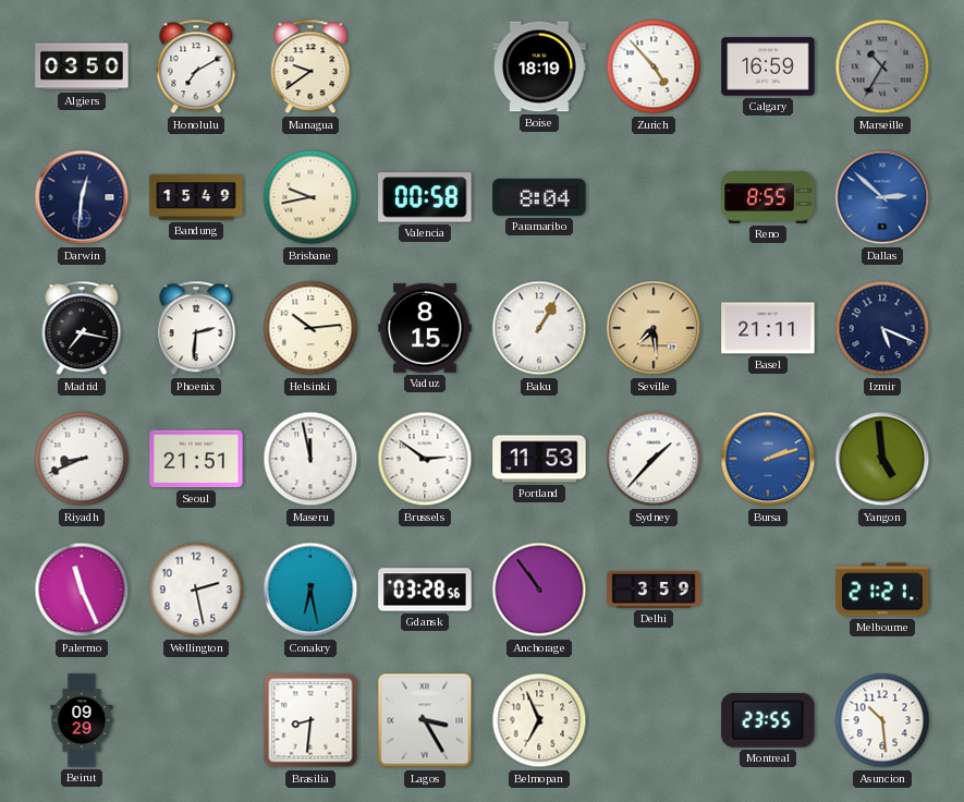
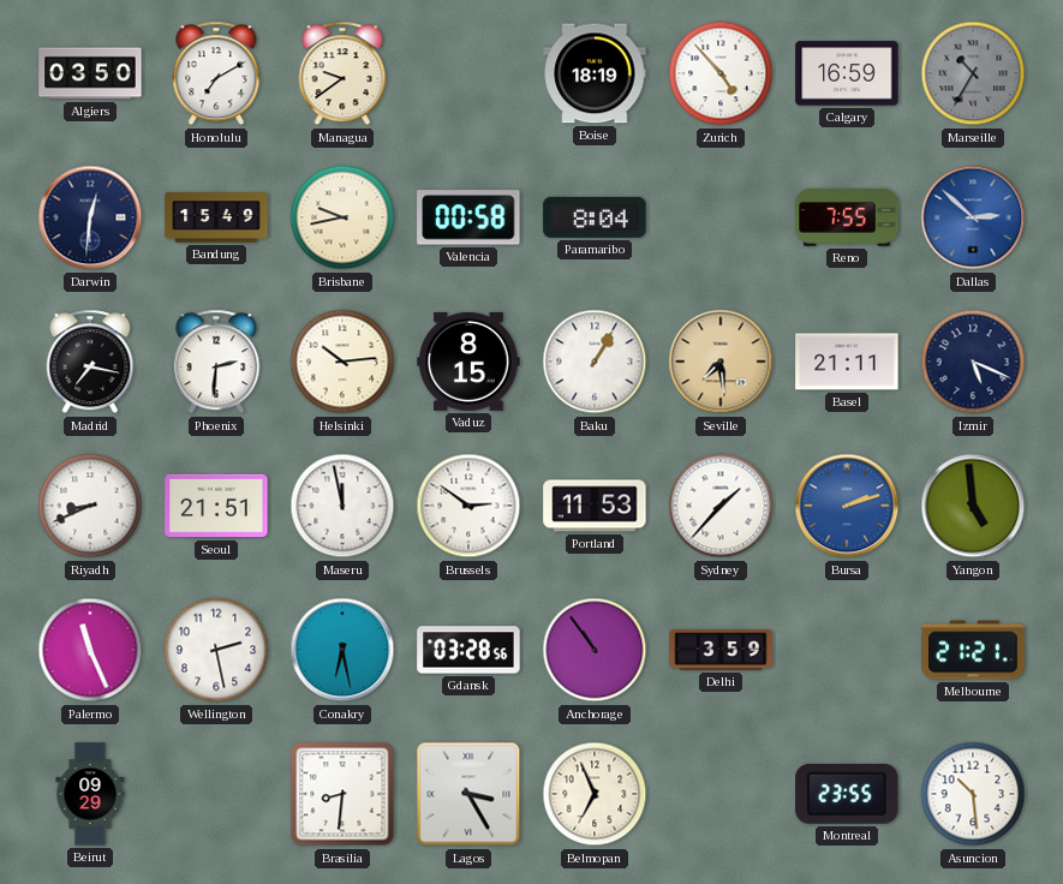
Reno: 8:55 -> 7:55
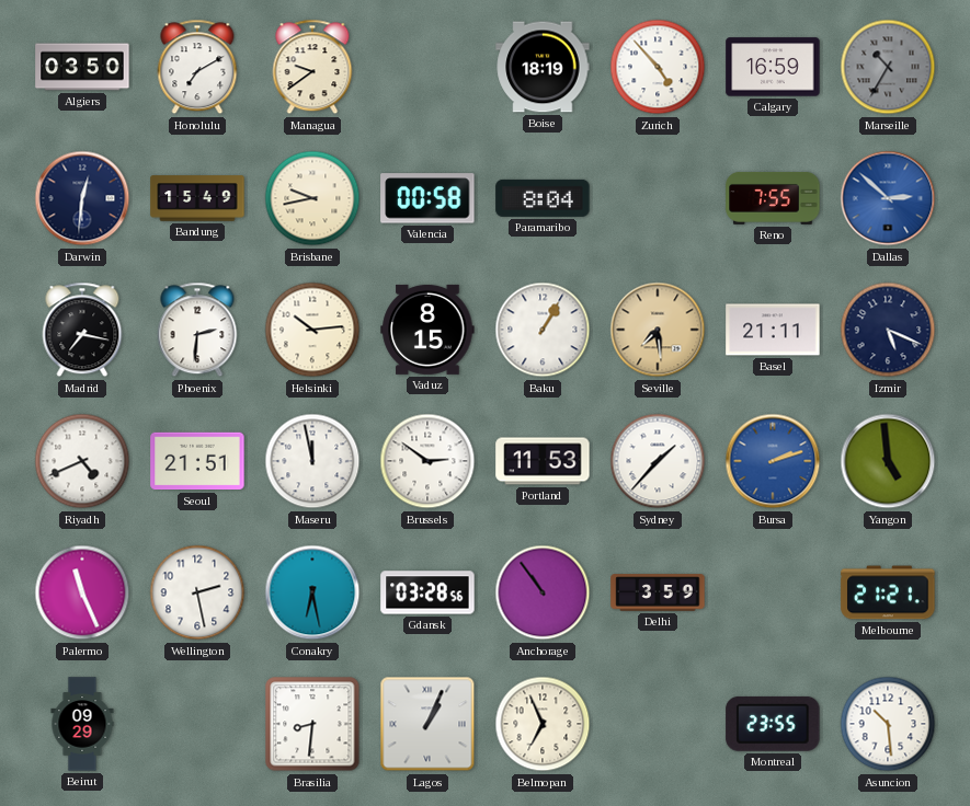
Riyadh: 8:41 -> 4:41
Lagos: 3:25 -> 1:04
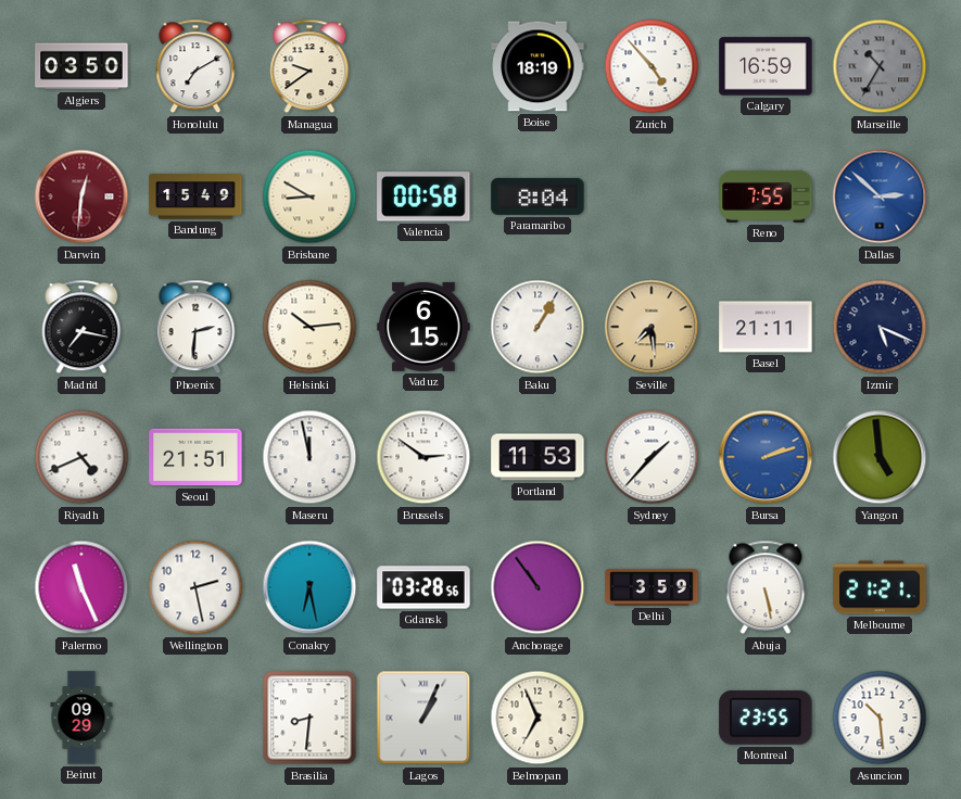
Darwin dial: navy -> burgundy
Brisbane: 9:43 -> 8:50
Vaduz: 8:15 -> 6:15
Abuja: none -> 5:28
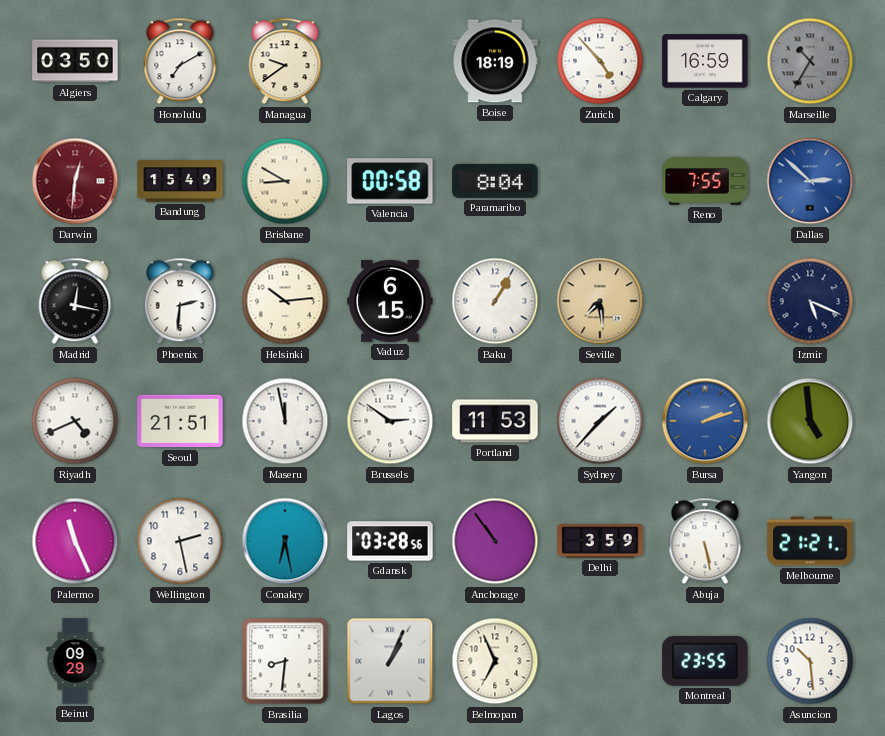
Madrid: 7:17 -> 12:17
Basel: 21:11 -> none
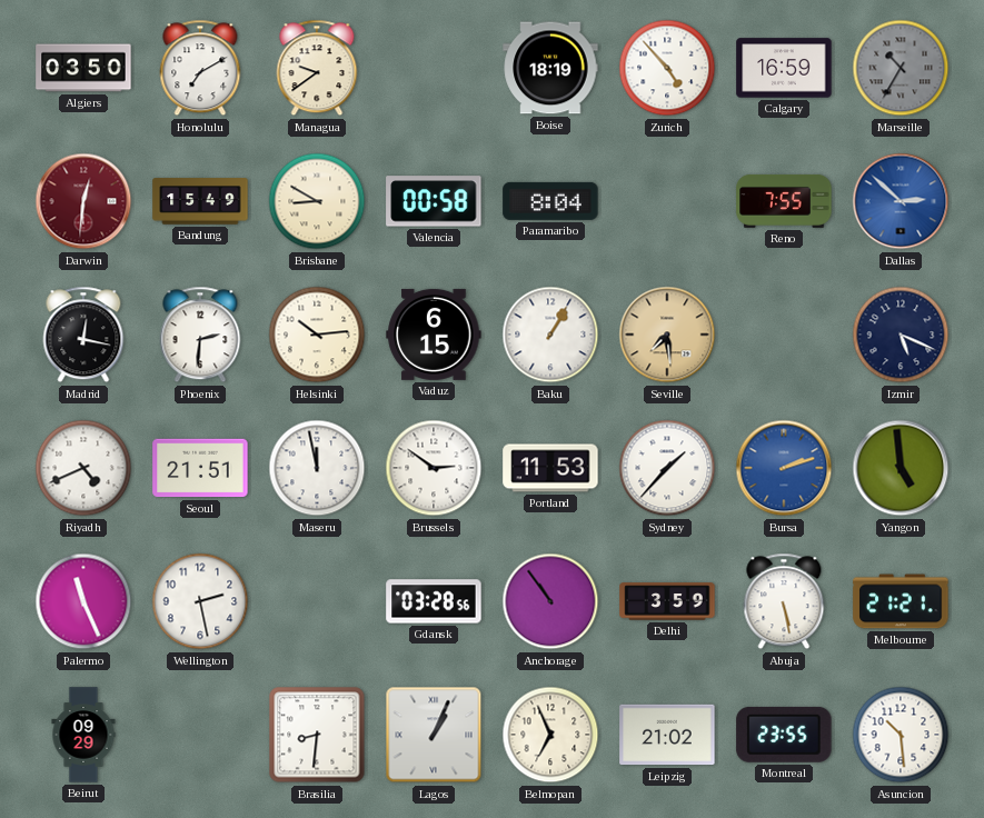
Conakry: 6:28 -> none
Leipzig: none -> 21:02
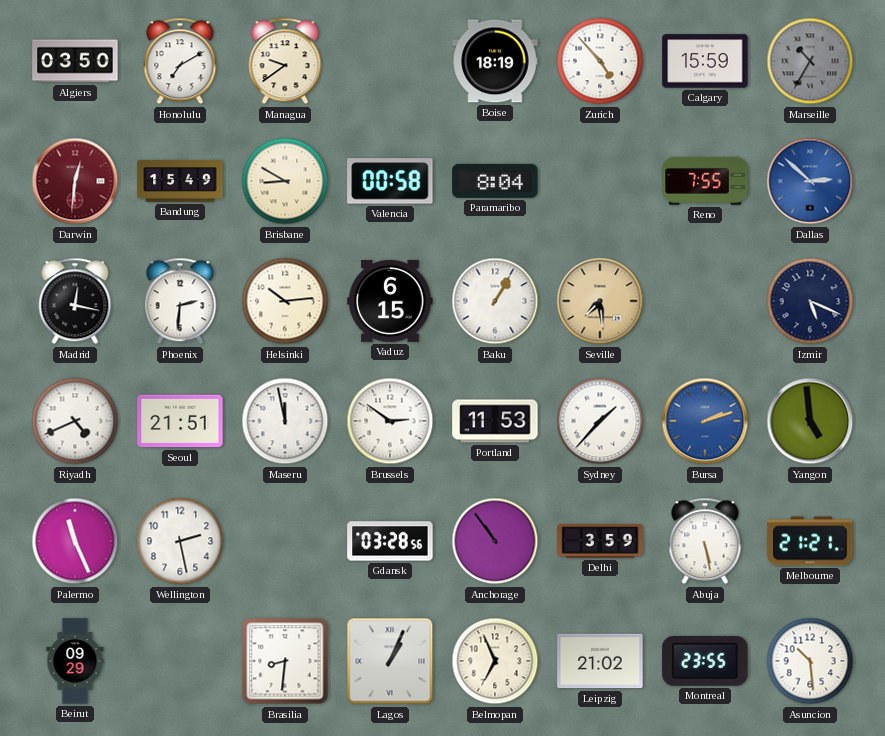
Calgary: 16:59 -> 15:59
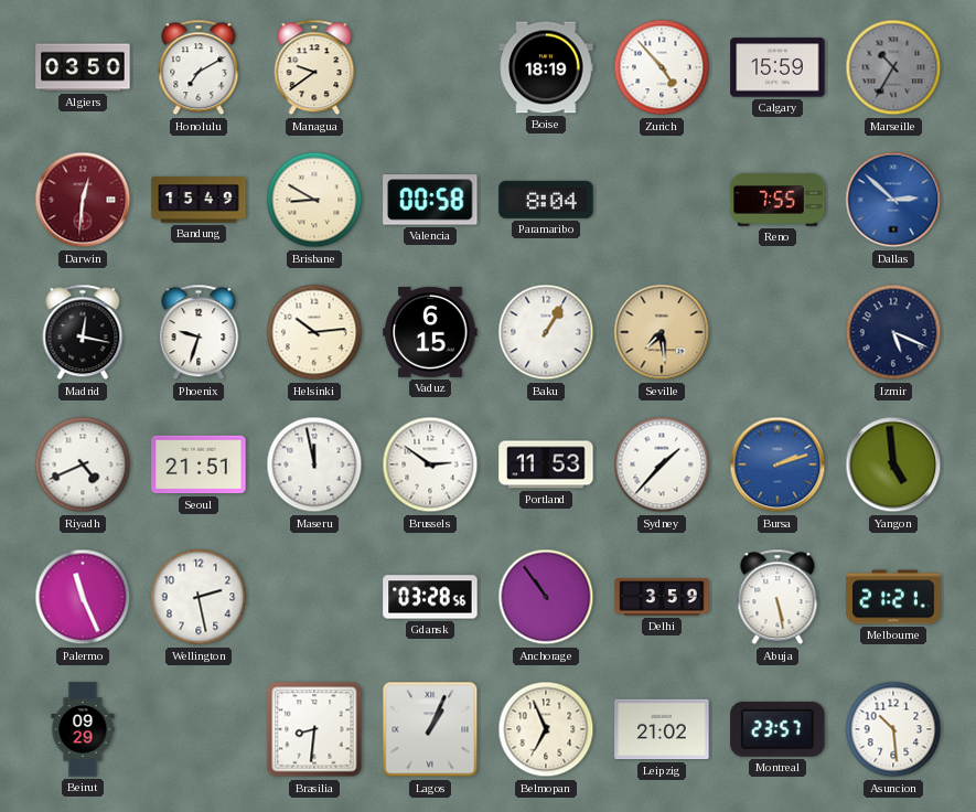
Phoenix: 2:31 -> 9:33
Montreal: 23:55 -> 23:57
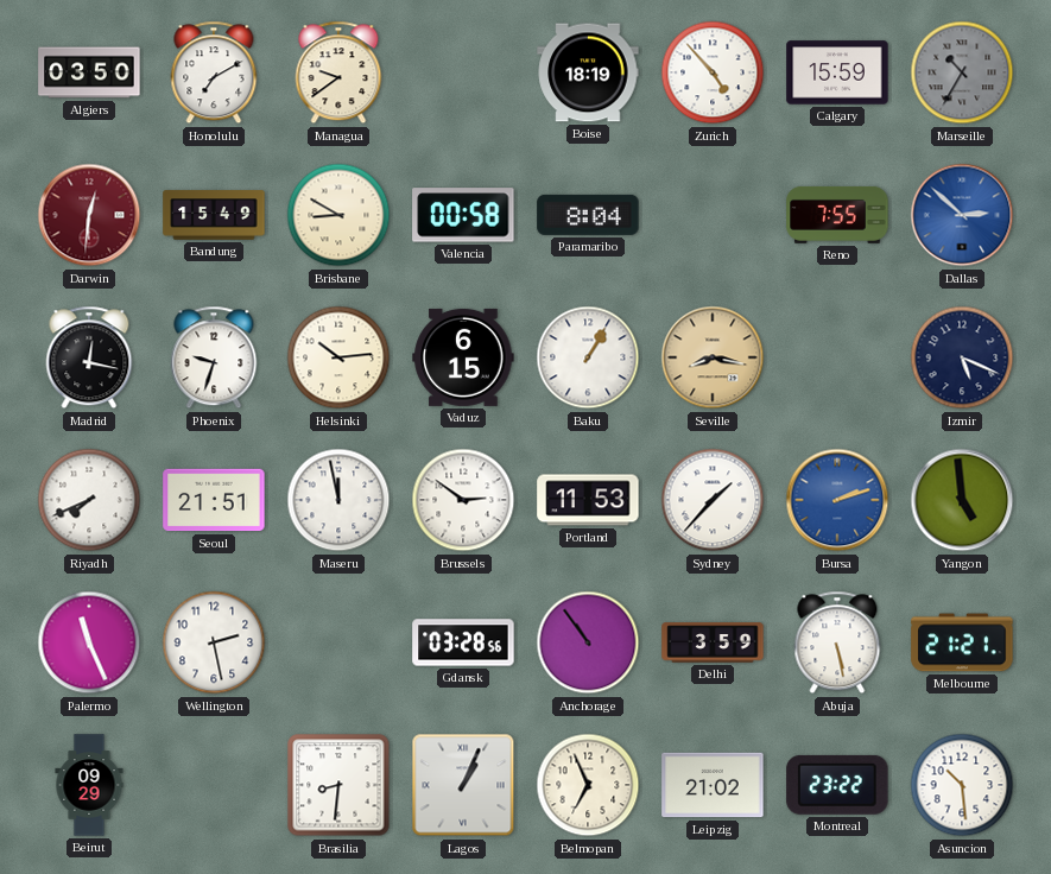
Seville: 7:29 -> 8:17
Riyadh: 4:41 -> 7:41
Montreal: 23:57 -> 23:22
